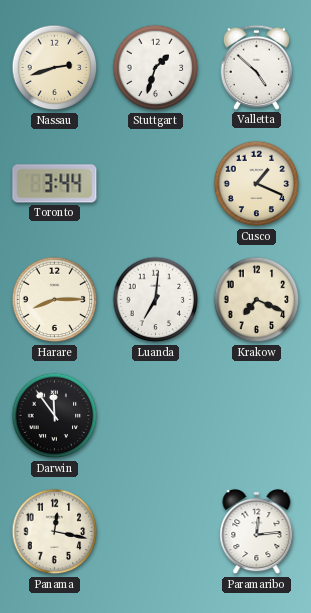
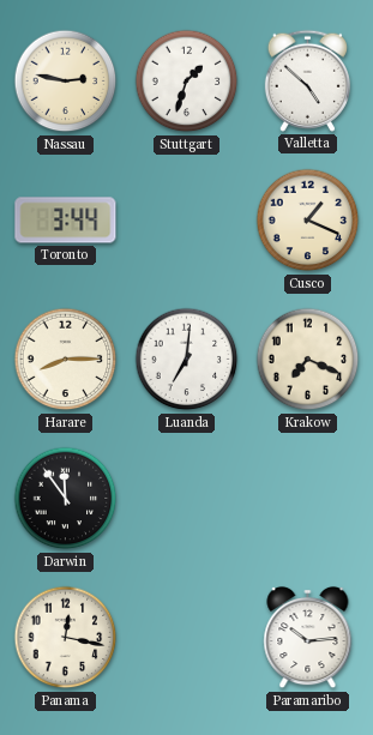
Nassau: 2:42 -> 2:47
Paramaribo: 12:14 -> 10:14
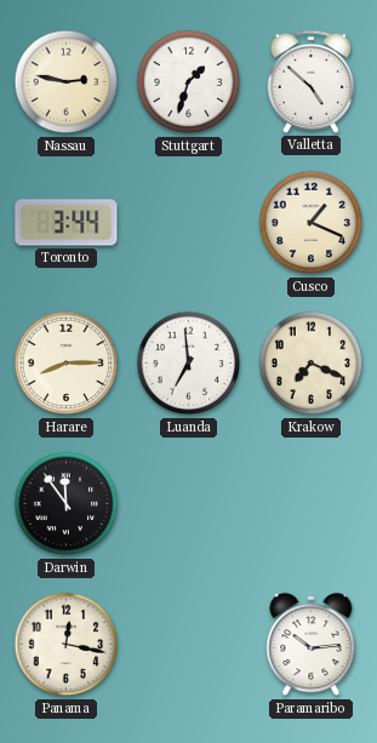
Luanda: 7:01 -> 6:59
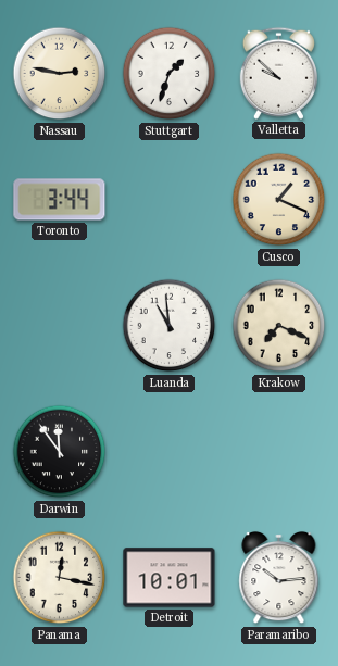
Valletta: 4:52 -> 9:52
Harare: 8:15 -> none
Luanda: 6:59 -> 10:59
Detroit: none -> 10:01
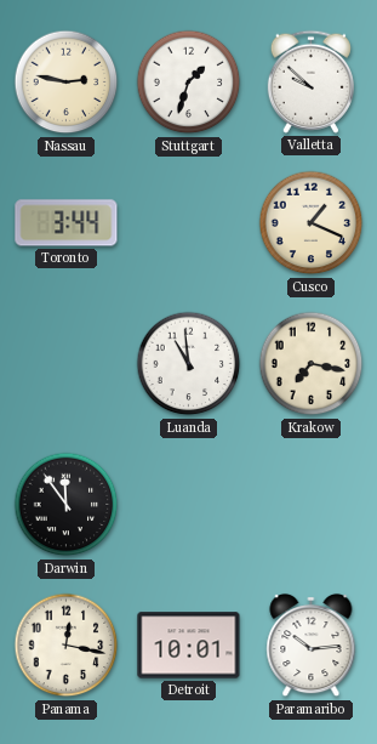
Krakow: 7:19 -> 7:17
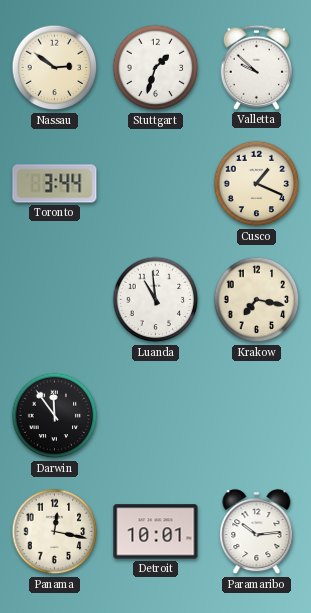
Nassau: 2:47 -> 2:51
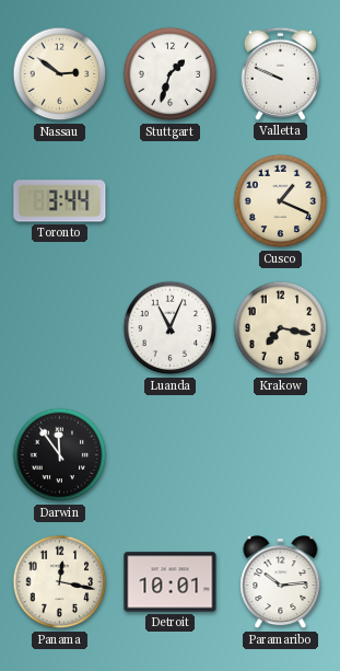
Valletta: 9:52 -> 9:49
Luanda: 10:59 -> 11:04
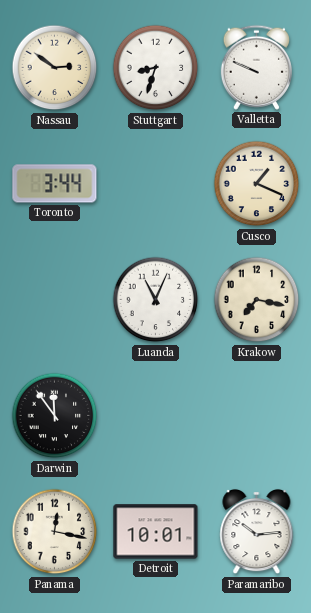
Stuttgart: 1:33 -> 8:33
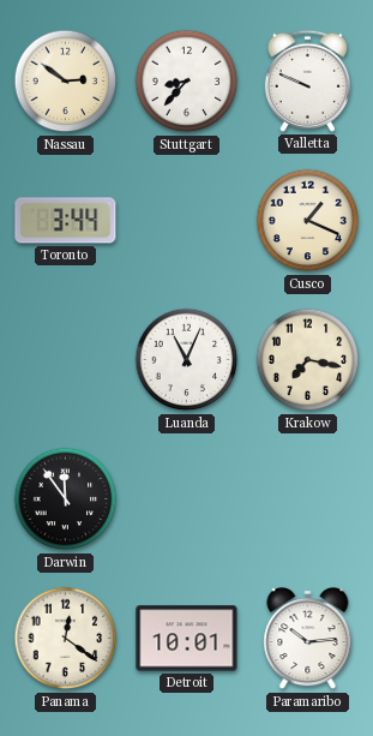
Stuttgart: 8:33 -> 8:37
Panama: 12:17 -> 12:21
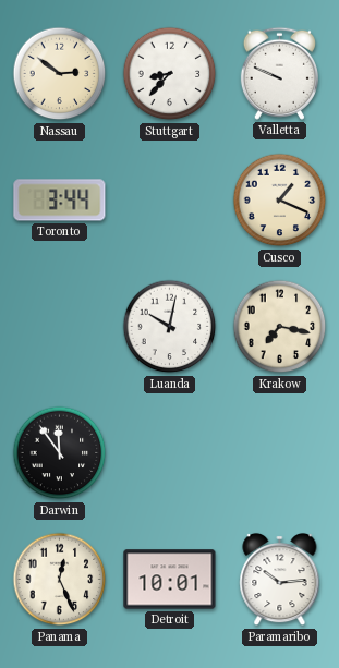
Luanda: 11:04 -> 10:02
Panama: 12:21 -> 12:26
